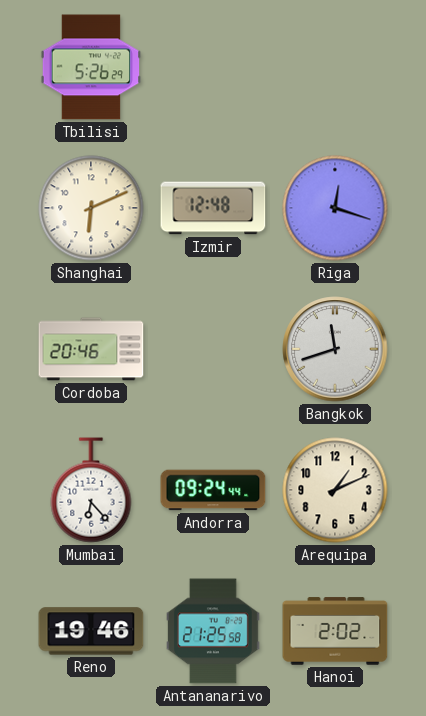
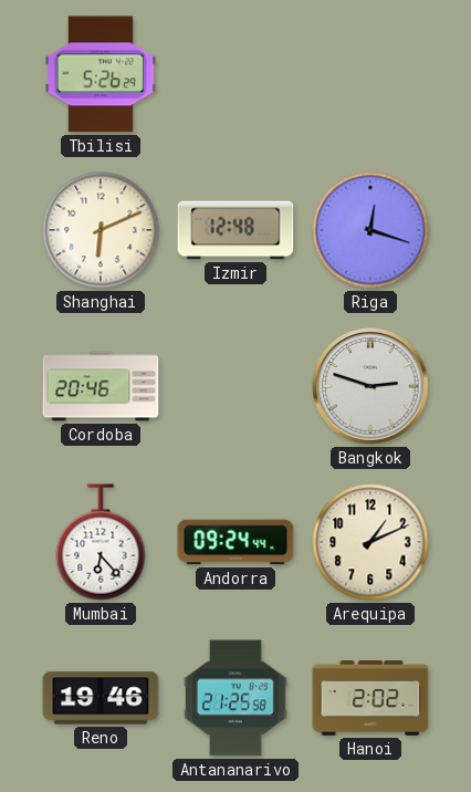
Bangkok: 11:42 -> 2:48
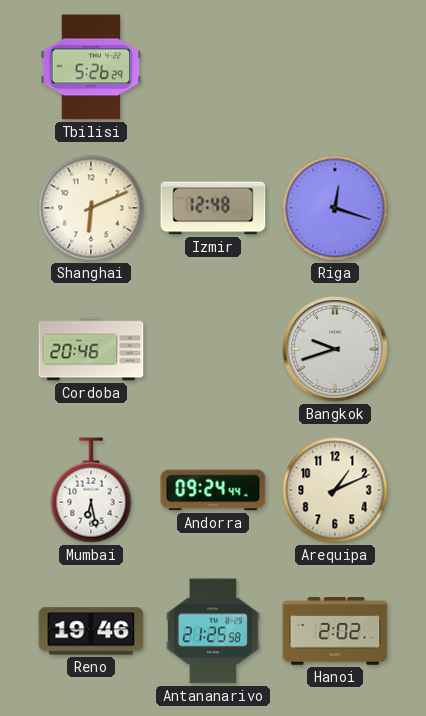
Bangkok: 2:48 -> 9:42
Mumbai: 6:23 -> 6:28
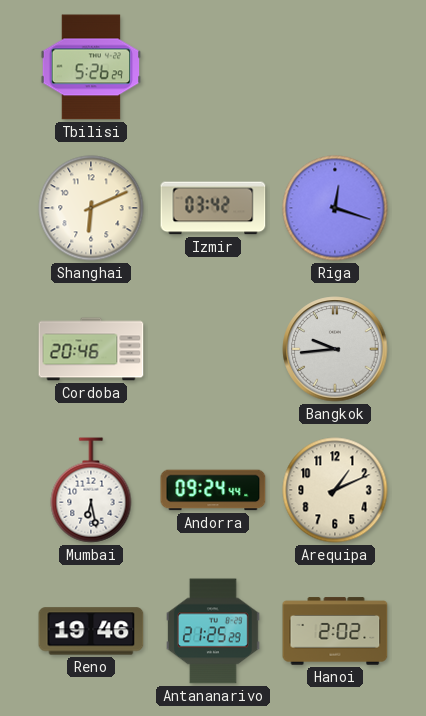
Izmir: 12:48 -> 03:42
Bangkok: 9:42 -> 9:44
Antananarivo: 21:25:58 -> 21:25:29
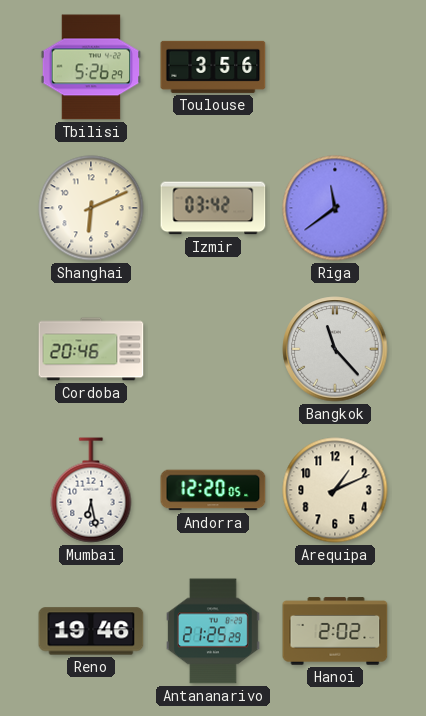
Toulouse: none -> 3:56
Riga: 12:18 -> 11:39
Bangkok: 9:44 -> 11:23
Andorra: 09:24 -> 12:20
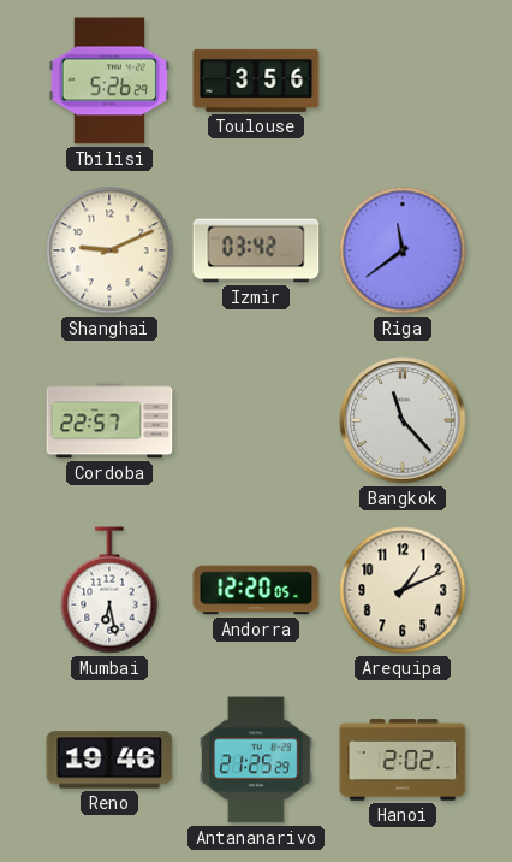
Shanghai: 6:11 -> 9:11
Cordoba: 20:46 -> 22:57
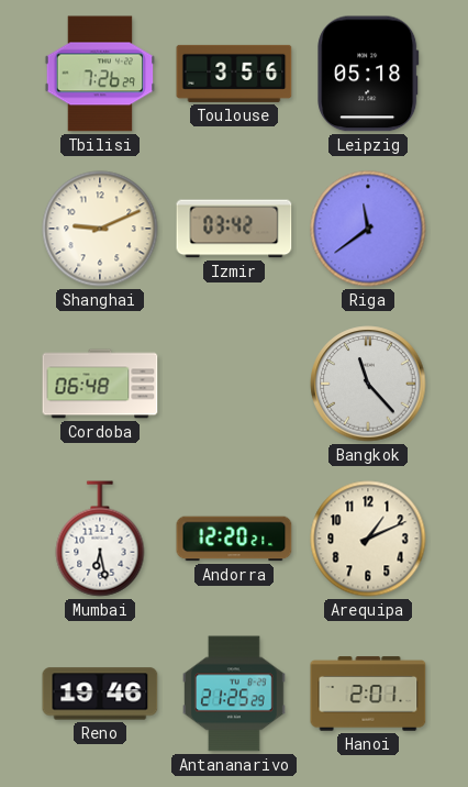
Tbilisi: 5:26 -> 7:26
Leipzig: none -> 05:18
Cordoba: 22:57 -> 06:48
Andorra: 12:20:05 -> 12:20:21
Hanoi: 2:02 -> 2:01
